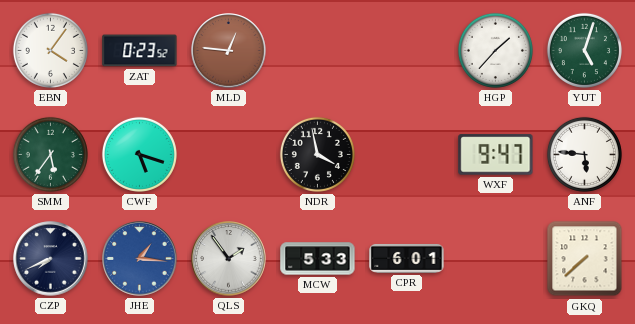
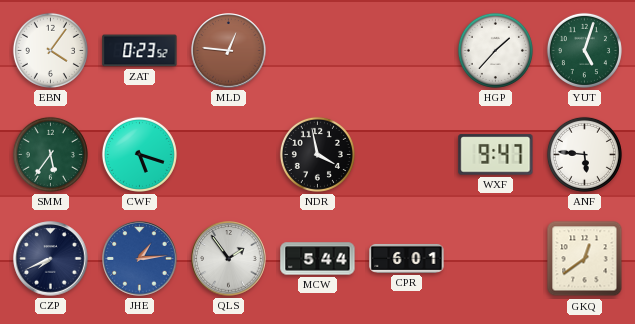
JHE: 1:16 -> 1:14
MCW: 5:33 -> 5:44
GKQ: 7:38 -> 12:39
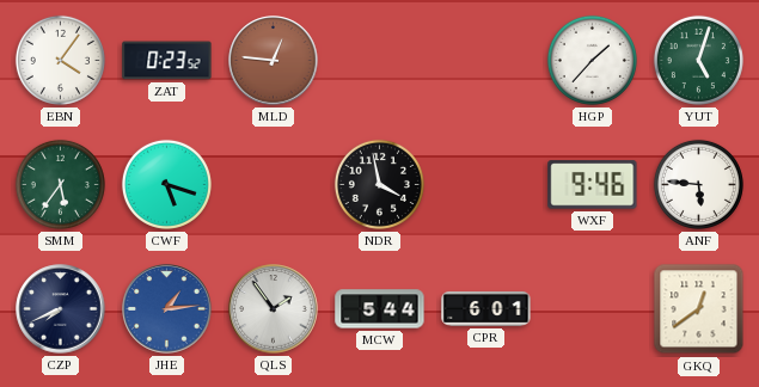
WXF: 9:47 -> 9:46
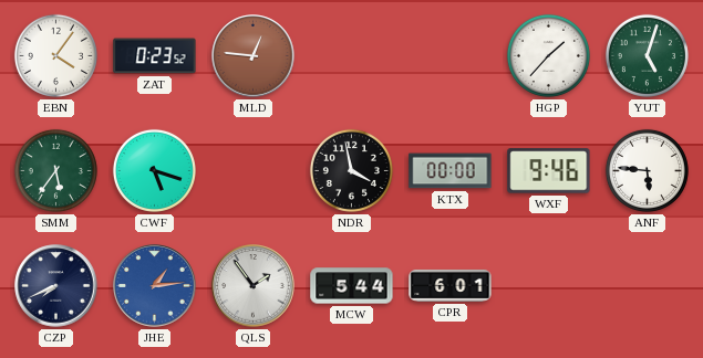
KTX: none -> 00:00
GKQ: 12:39 -> none
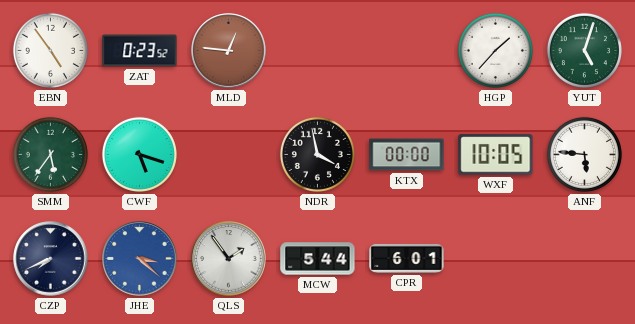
EBN: 4:06 -> 4:54
WXF: 9:46 -> 10:05
JHE: 1:14 -> 3:22
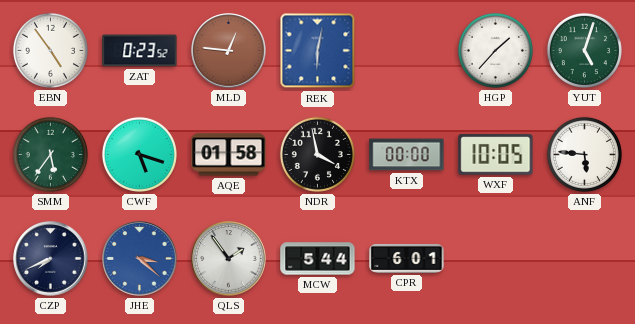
REK: none -> 6:02
AQE: none -> 01:58
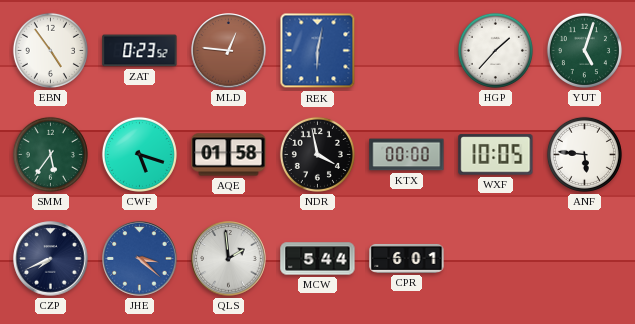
QLS: 1:54 -> 1:59
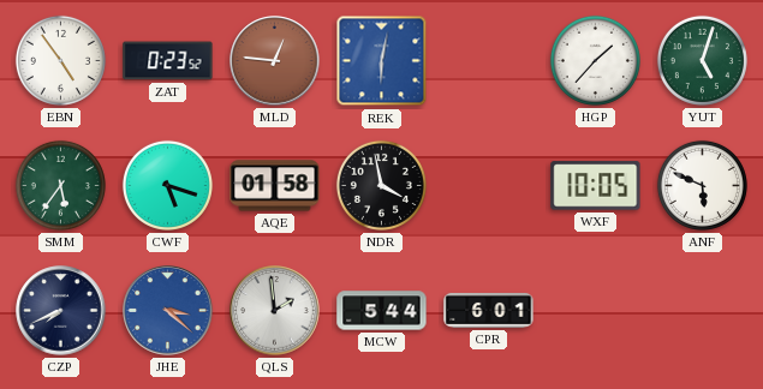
KTX: 00:00 -> none
ANF: 5:46 -> 5:49
